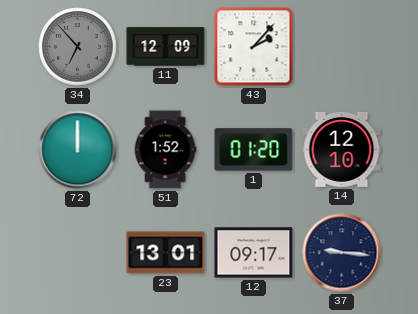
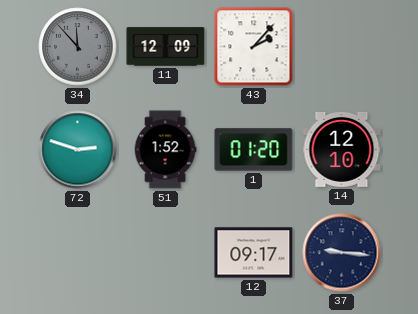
34: 6:53 -> 11:53
72: 12:00 -> 2:48
23: 13:01 -> none
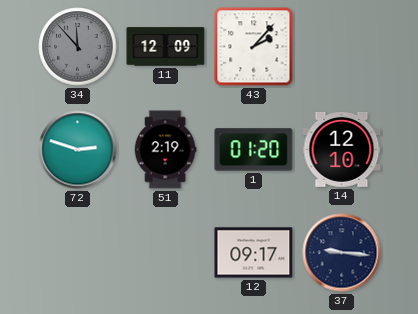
51: 1:52 -> 2:19
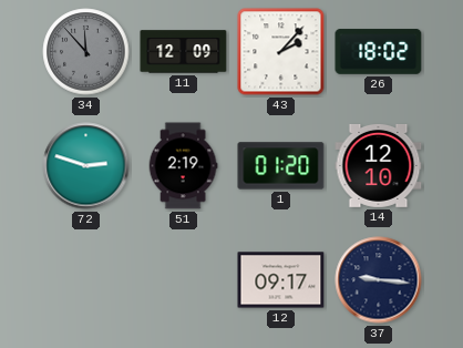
26: none -> 18:02
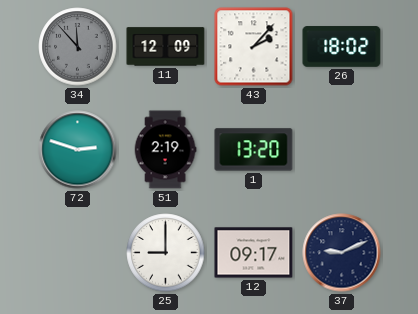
1: 01:20 -> 13:20
14: 12:10 -> none
25: none -> 9:00
37: 9:16 -> 9:11
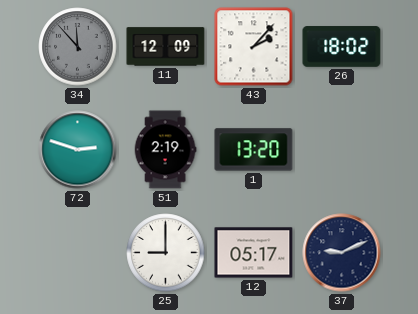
12: 09:17 -> 05:17
